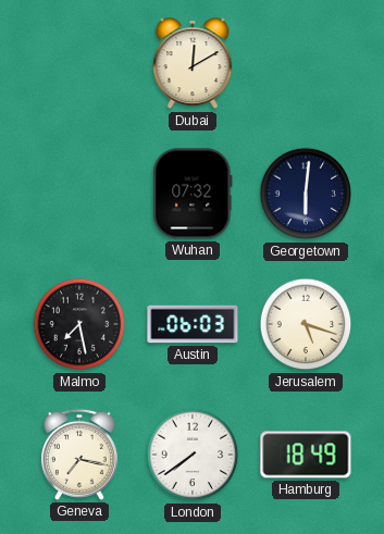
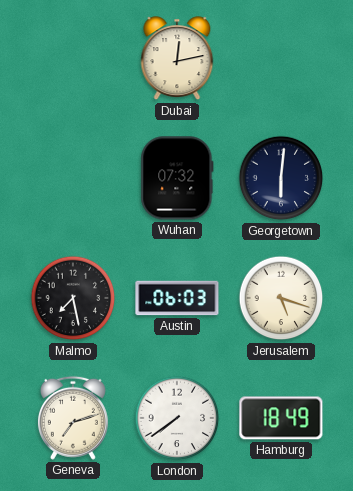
Dubai: 12:10 -> 12:13
Geneva: 7:17 -> 7:12
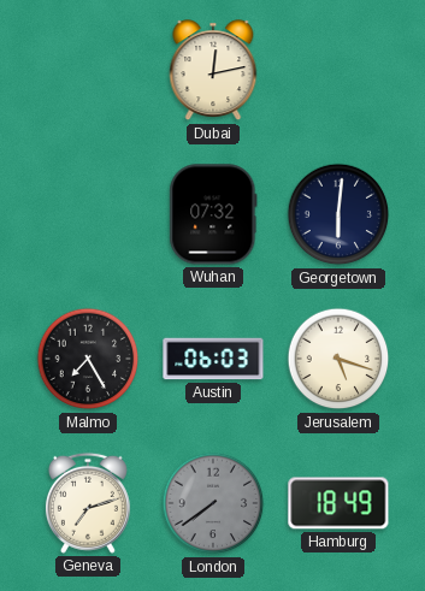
Malmo: 7:28 -> 7:25
London dial: white -> grey
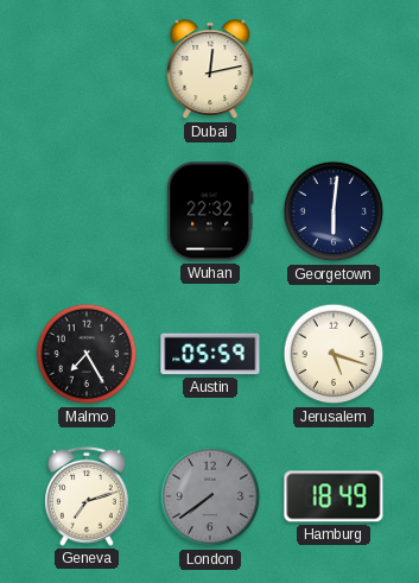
Wuhan: 07:32 -> 22:32
Austin: 06:03 -> 05:59
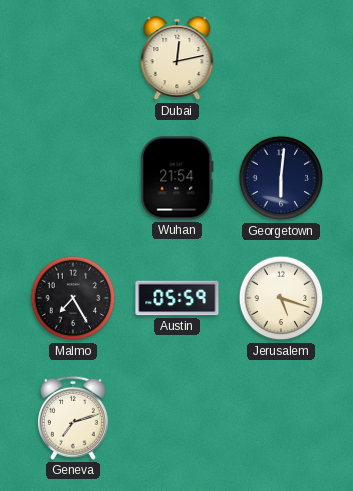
Wuhan: 22:32 -> 21:54
London: 7:39 -> none
Hamburg: 18:49 -> none
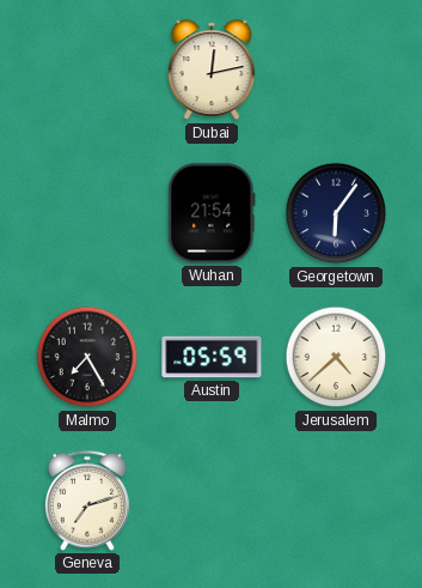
Georgetown: 6:01 -> 6:06
Jerusalem: 5:18 -> 4:38
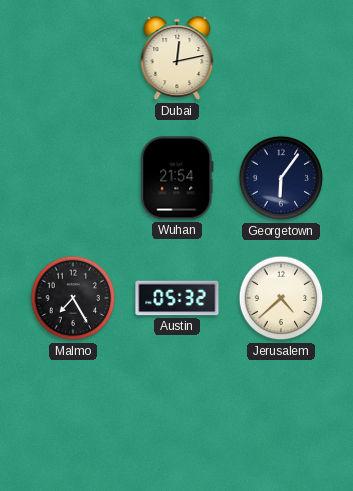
Austin: 05:59 -> 05:32
Geneva: 7:12 -> none
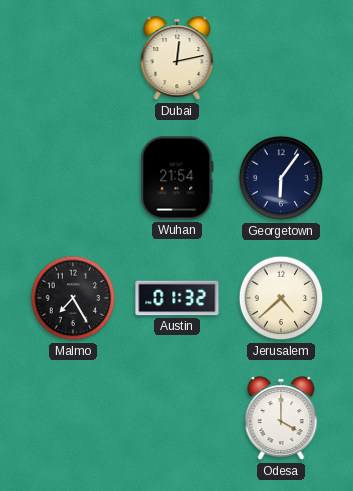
Austin: 05:32 -> 01:32
Odesa: none -> 4:00
